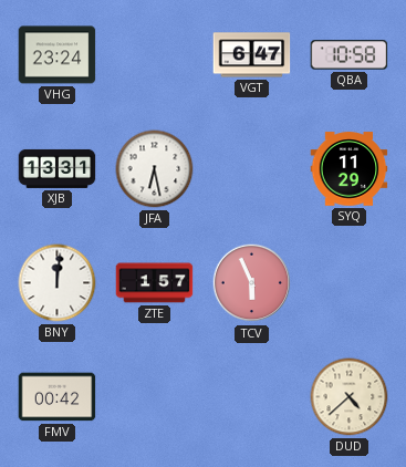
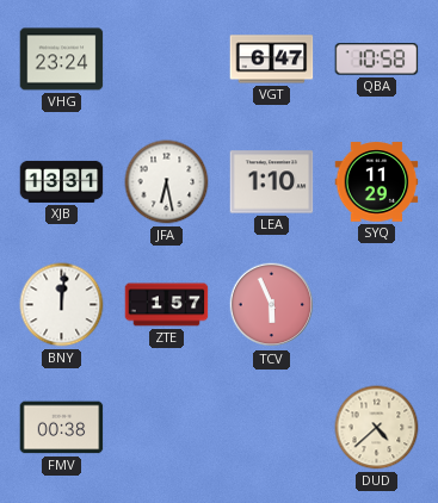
LEA: none -> 1:10
FMV: 00:42 -> 00:38
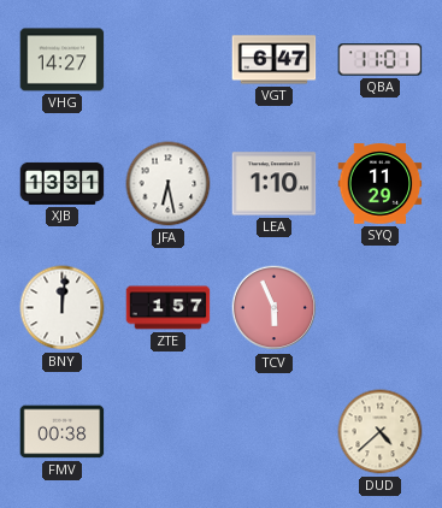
VHG: 23:24 -> 14:27
QBA: 10:58 -> 11:01
